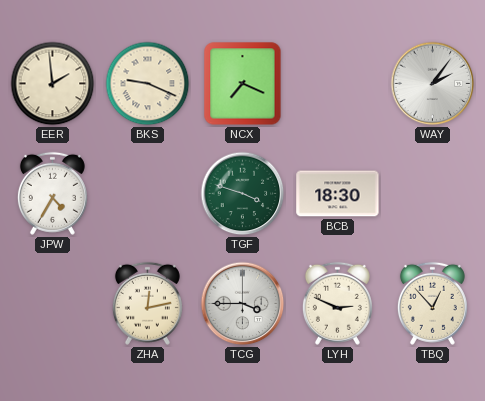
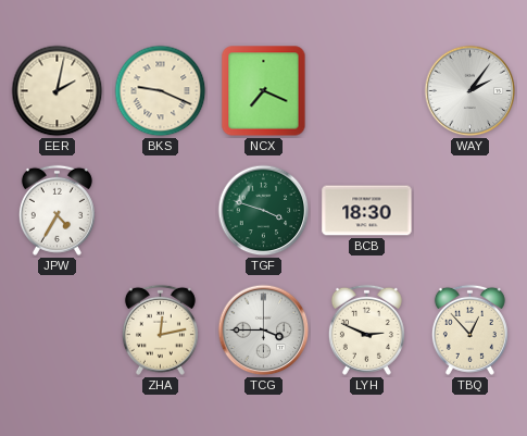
EER: 1:59 -> 2:02
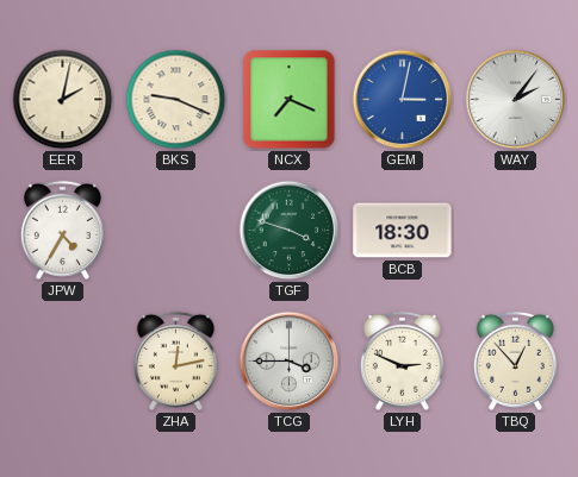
GEM: none -> 3:02
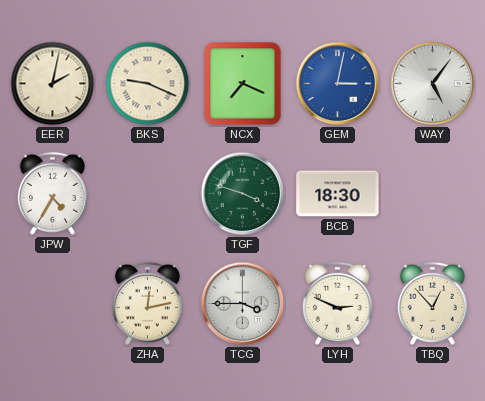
WAY: 2:06 -> 5:06
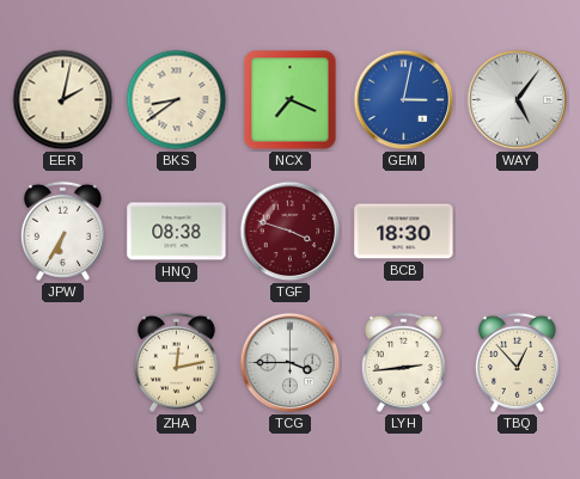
BKS: 9:19 -> 8:39
JPW: 4:35 -> 6:35
HNQ: none -> 08:38
TGF dial: green -> burgundy
LYH: 2:49 -> 2:44
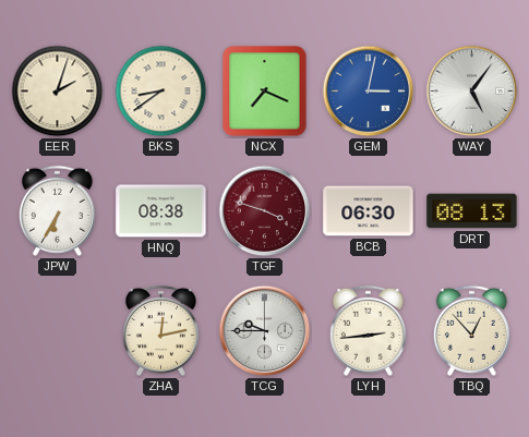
EER: 2:02 -> 2:03
BCB: 18:30 -> 06:30
DRT: none -> 08:13
TCG: 3:45 -> 9:45
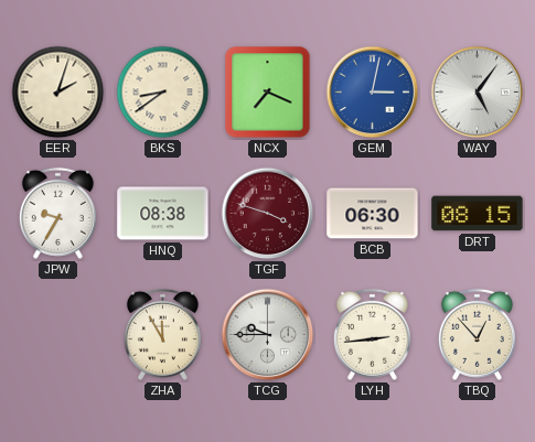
JPW: 6:35 -> 9:35
DRT: 08:13 -> 08:15
ZHA: 12:13 -> 11:55
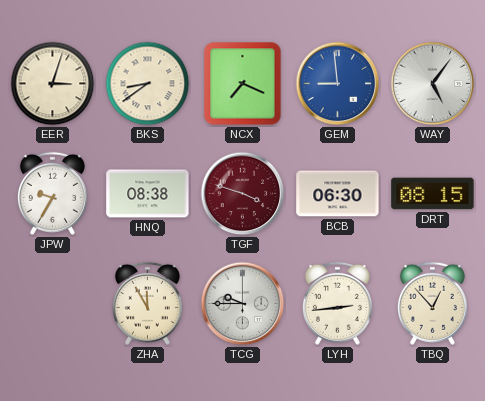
EER: 2:03 -> 3:03
GEM: 3:02 -> 8:59
